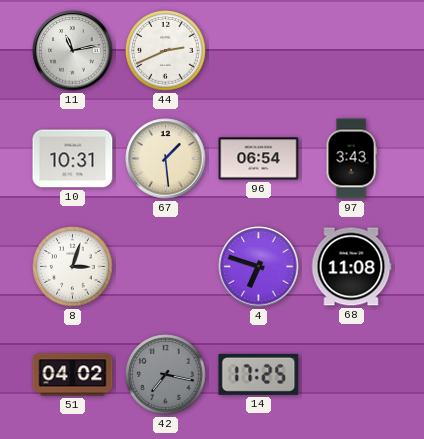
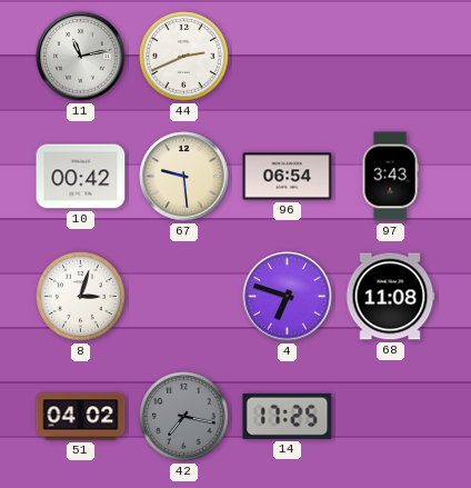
10: 10:31 -> 00:42
67: 1:29 -> 9:29
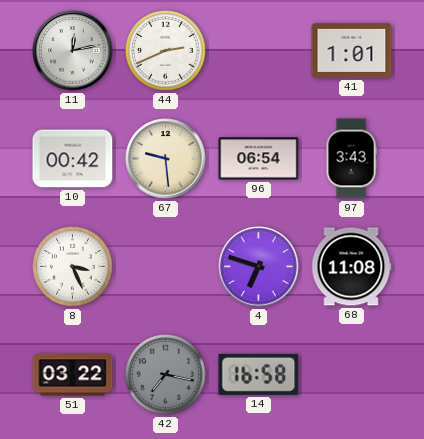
11: 11:13 -> 12:13
41: none -> 1:01
8: 3:03 -> 3:26
51: 04:02 -> 03:22
14: 17:25 -> 16:58
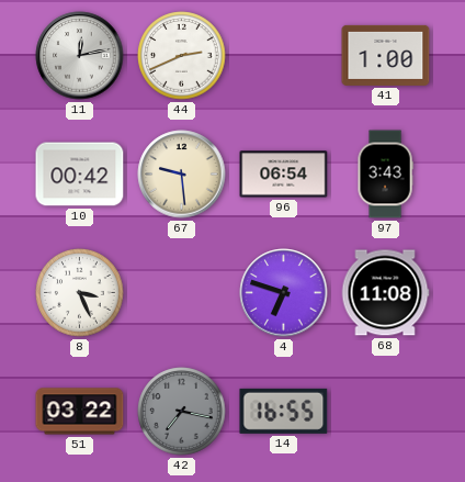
41: 1:01 -> 1:00
14: 16:58 -> 16:55
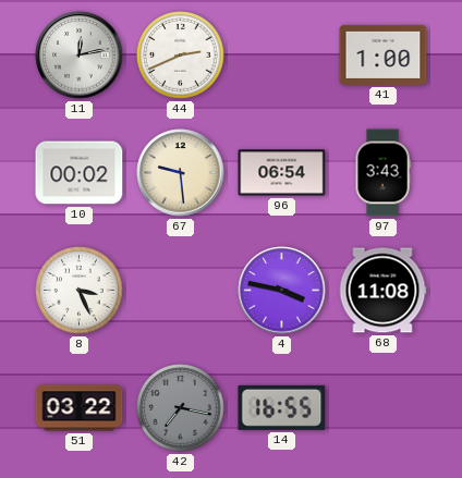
10: 00:42 -> 00:02
4: 6:48 -> 3:47
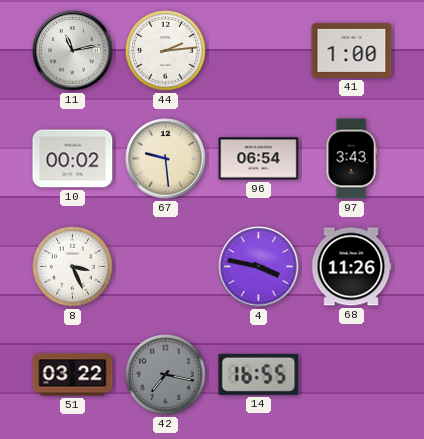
11: 12:13 -> 11:13
44: 2:41 -> 2:14
68: 11:08 -> 11:26
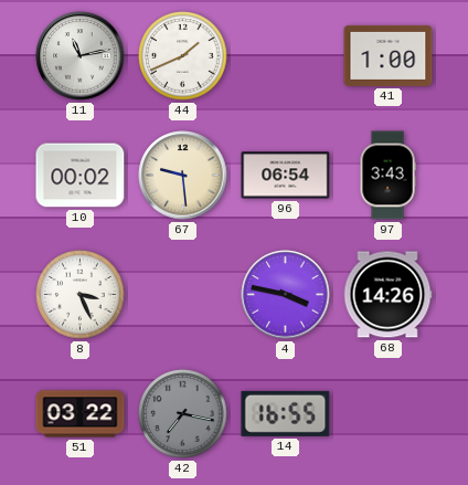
44: 2:14 -> 1:41
68: 11:26 -> 14:26
